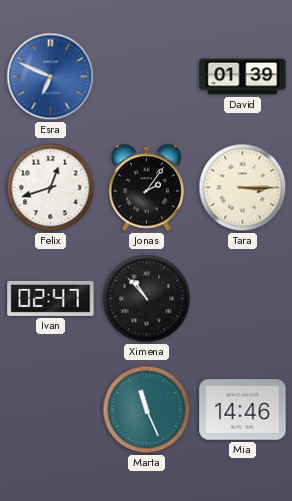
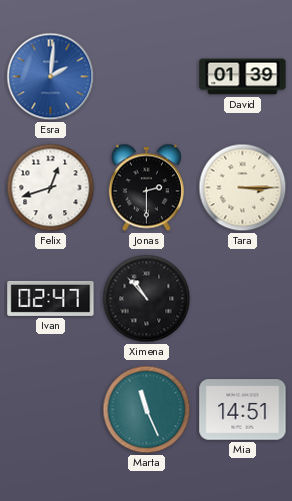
Esra: 6:49 -> 2:01
Jonas: 2:06 -> 2:30
Mia: 14:46 -> 14:51
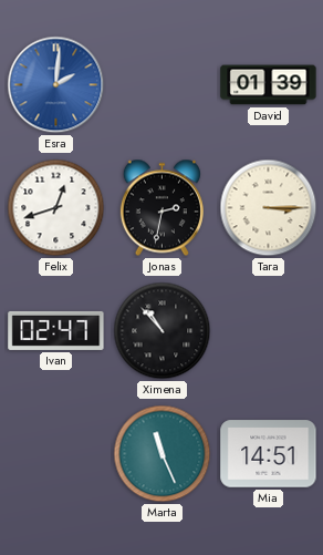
Jonas: 2:30 -> 2:32
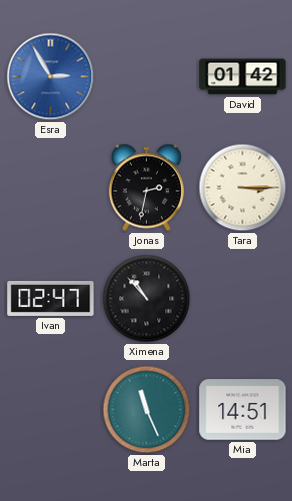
Esra: 2:01 -> 2:55
David: 01:39 -> 01:42
Felix: 12:42 -> none
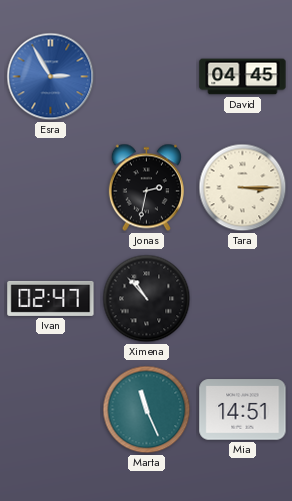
David: 01:42 -> 04:45
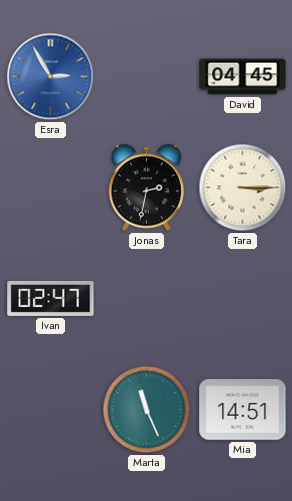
Ximena: 10:53 -> none
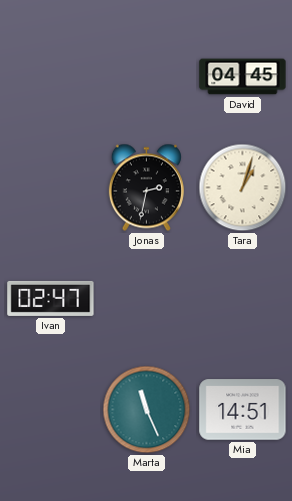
Esra: 2:55 -> none
Tara: 3:15 -> 1:03
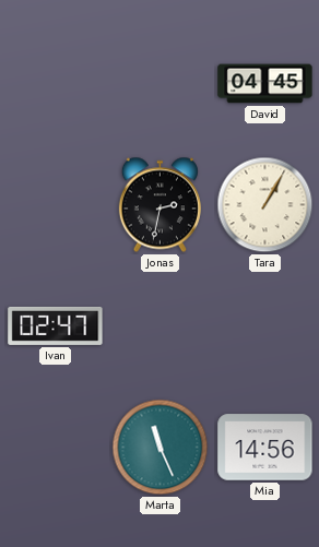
Tara: 1:03 -> 1:05
Mia: 14:51 -> 14:56
